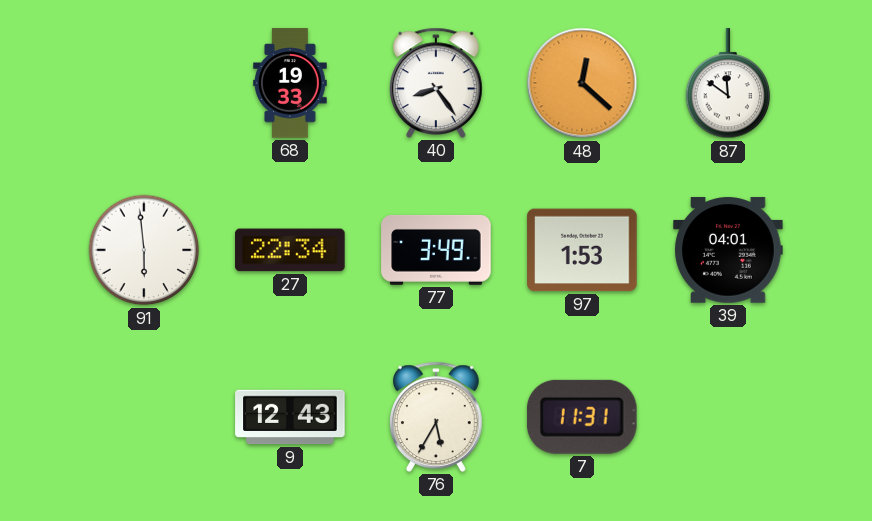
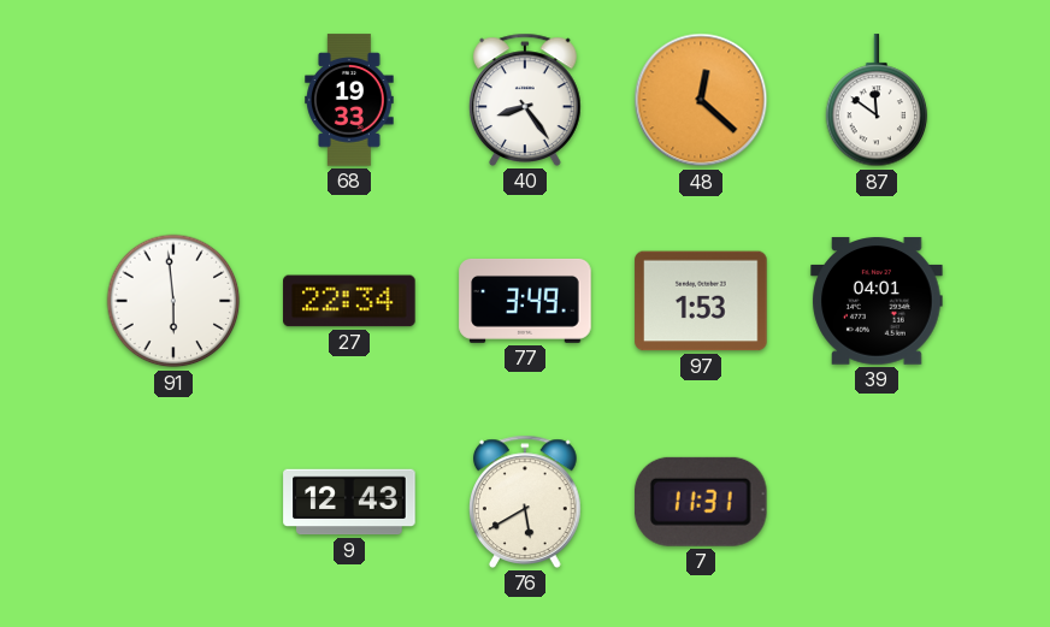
76: 5:35 -> 5:40
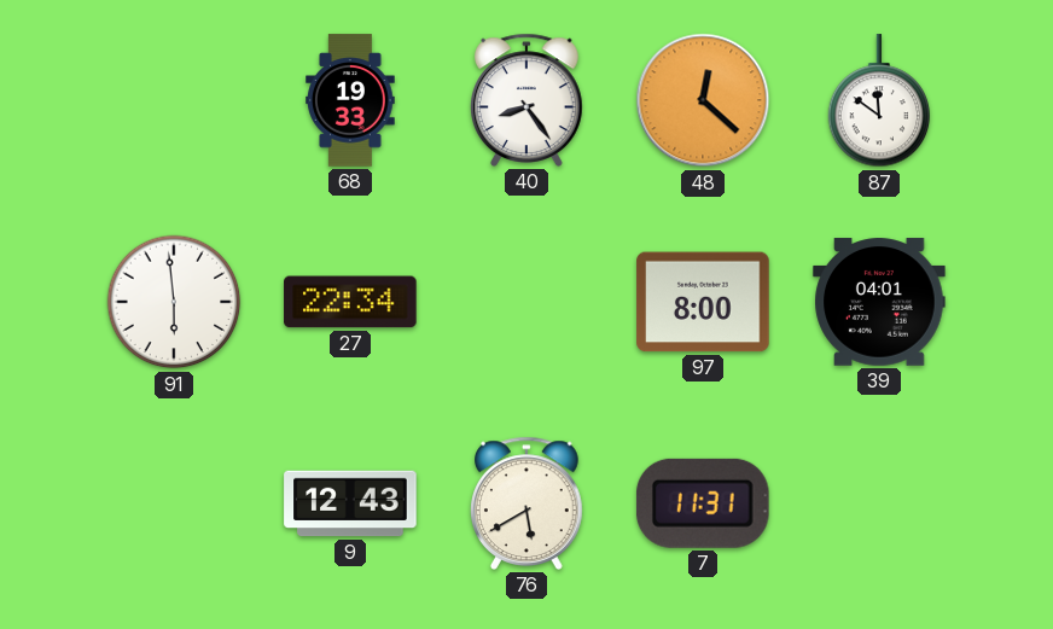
77: 3:49 -> none
97: 1:53 -> 8:00
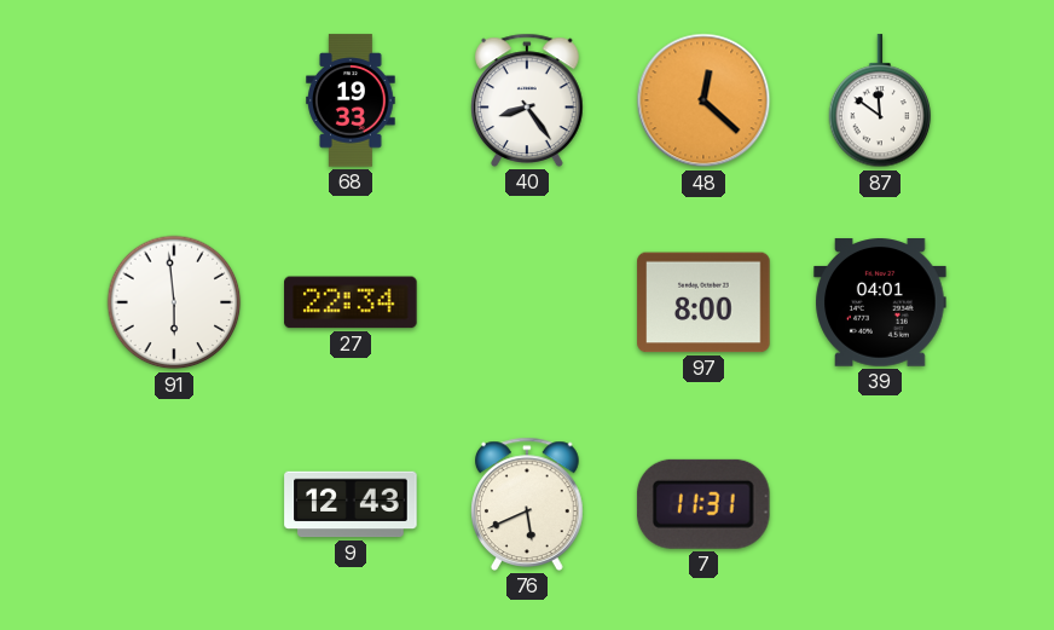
76: 5:40 -> 5:41
